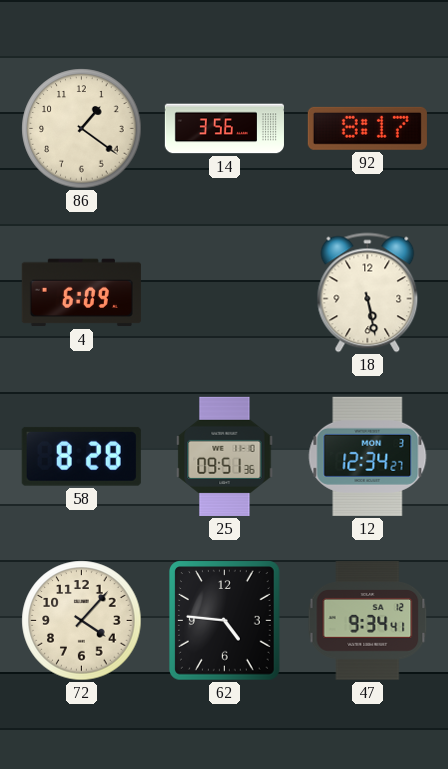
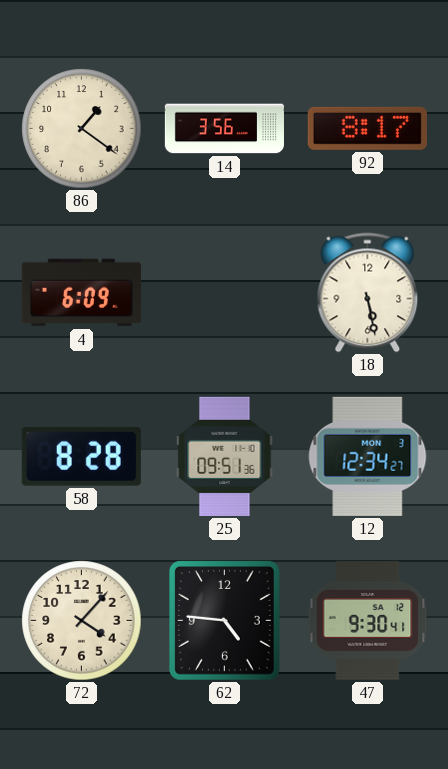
47: 9:34 -> 9:30
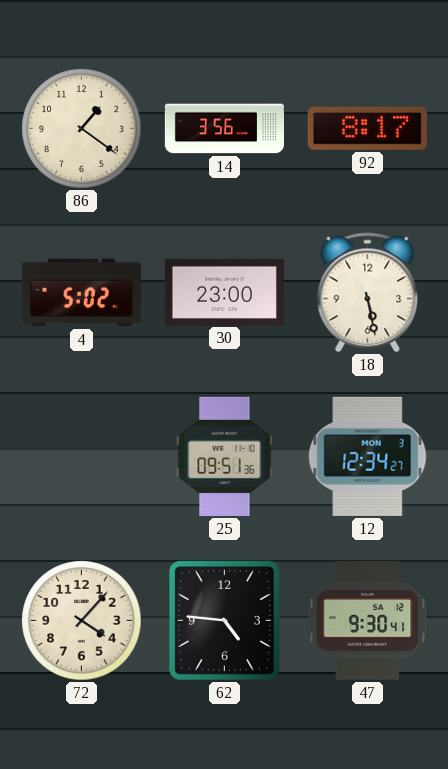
4: 6:09 -> 5:02
30: none -> 23:00
58: 8:28 -> none
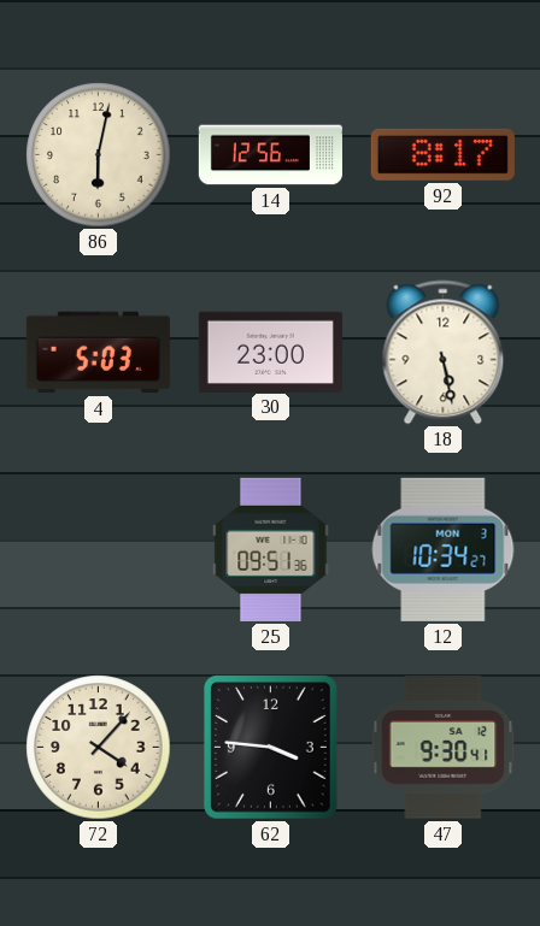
86: 1:21 -> 6:02
14: 3:56 -> 12:56
4: 5:02 -> 5:03
12: 12:34 -> 10:34
62: 4:46 -> 3:46
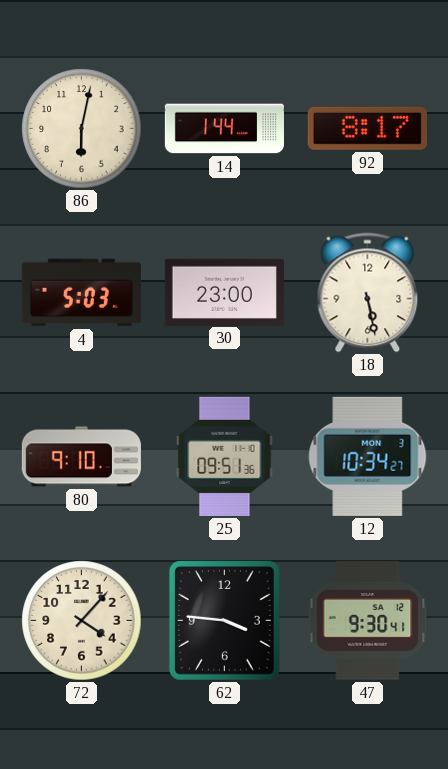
14: 12:56 -> 1:44
80: none -> 9:10
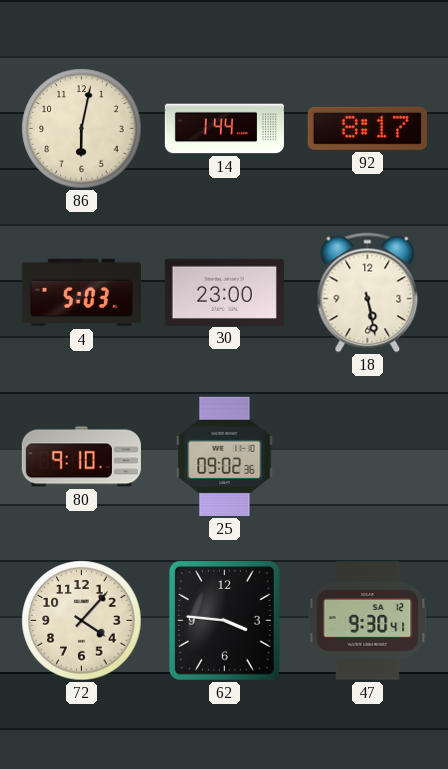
25: 09:51 -> 09:02
12: 10:34 -> none
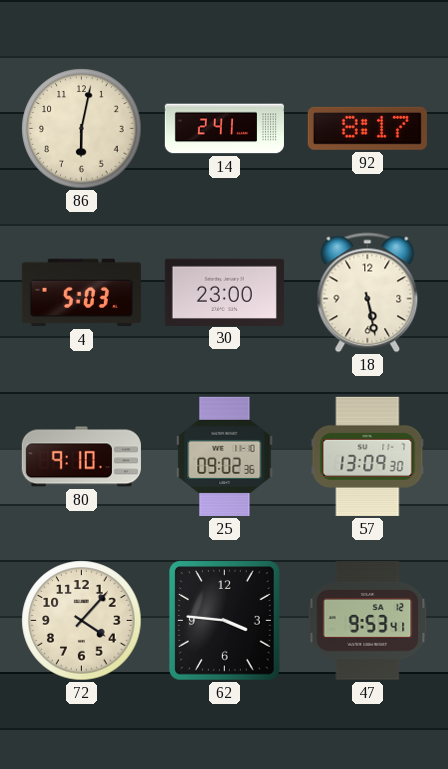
14: 1:44 -> 2:41
57: none -> 13:09
47: 9:30 -> 9:53
